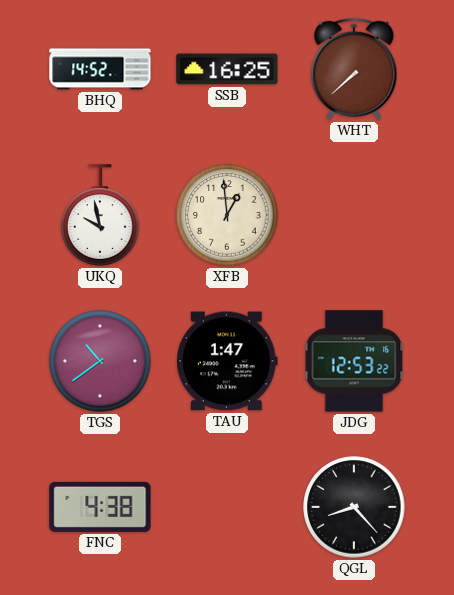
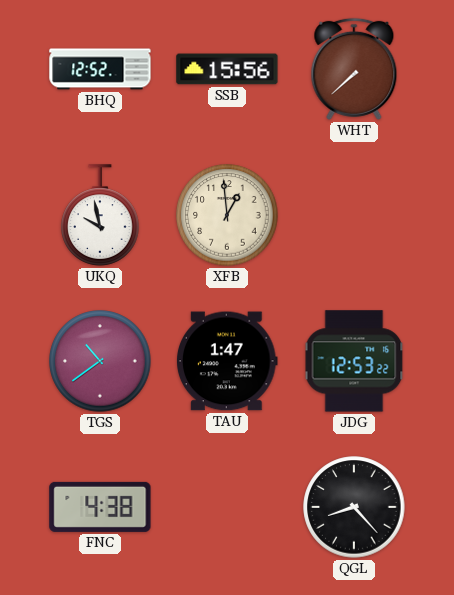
BHQ: 14:52 -> 12:52
SSB: 16:25 -> 15:56
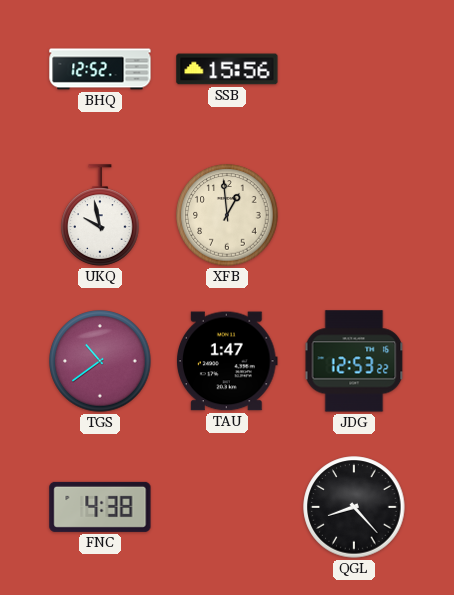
WHT: 7:38 -> none
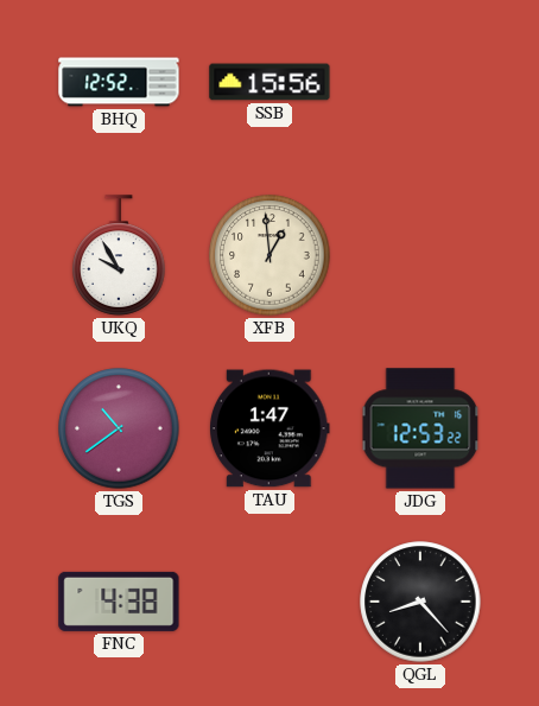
UKQ: 9:58 -> 9:55
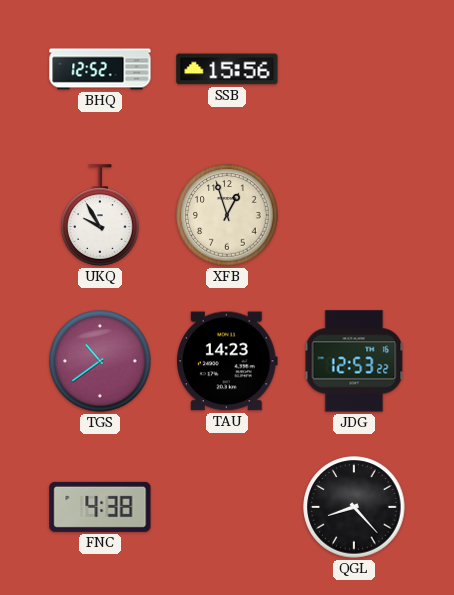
XFB: 12:59 -> 12:57
TAU: 1:47 -> 14:23
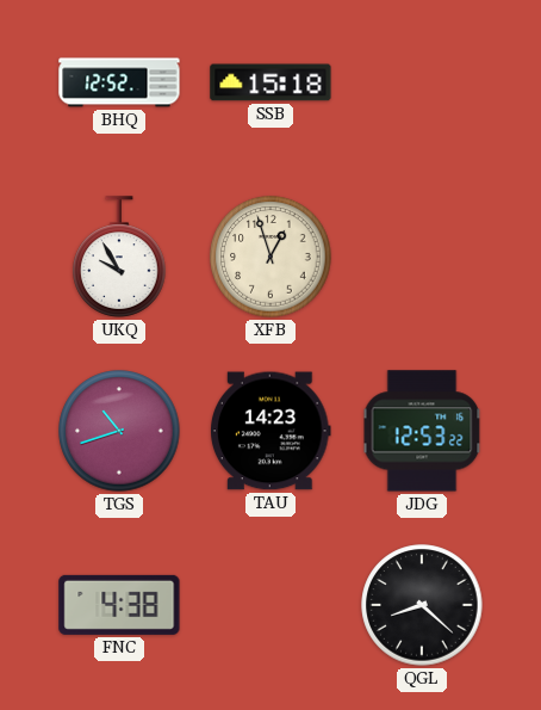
SSB: 15:56 -> 15:18
TGS: 10:39 -> 10:42
QGL: 8:23 -> 8:22
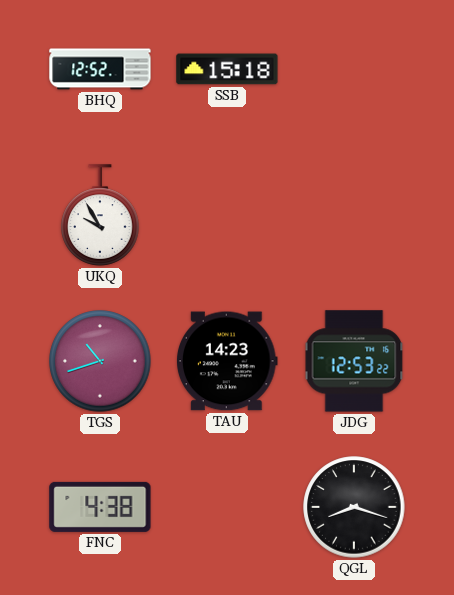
XFB: 12:57 -> none
QGL: 8:22 -> 8:18
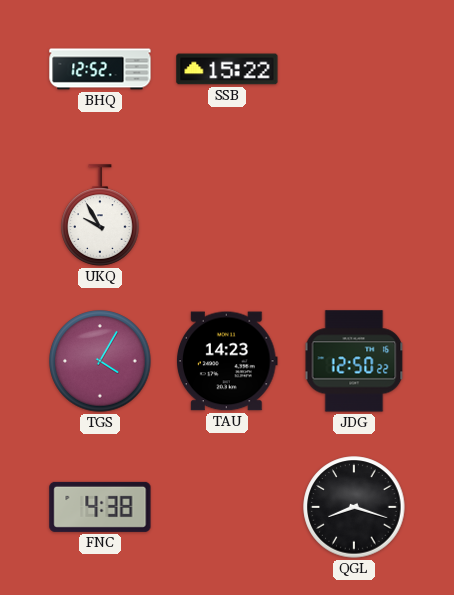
SSB: 15:18 -> 15:22
TGS: 10:42 -> 4:05
JDG: 12:53 -> 12:50
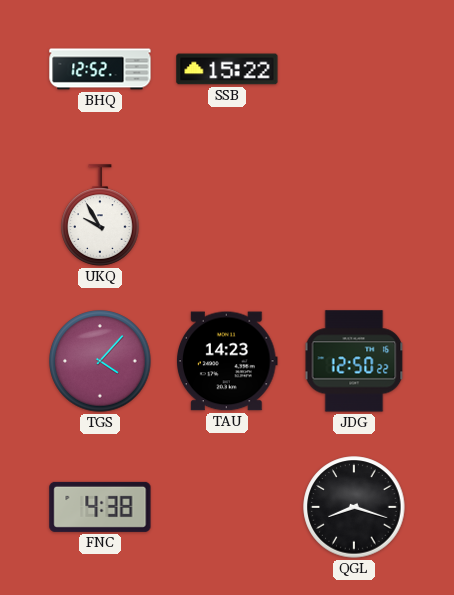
TGS: 4:05 -> 4:07
